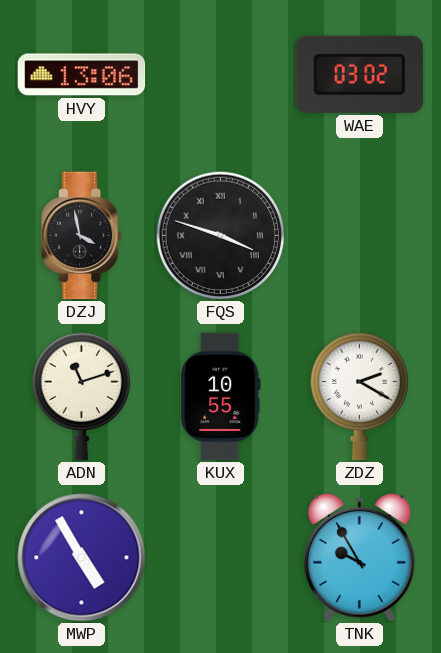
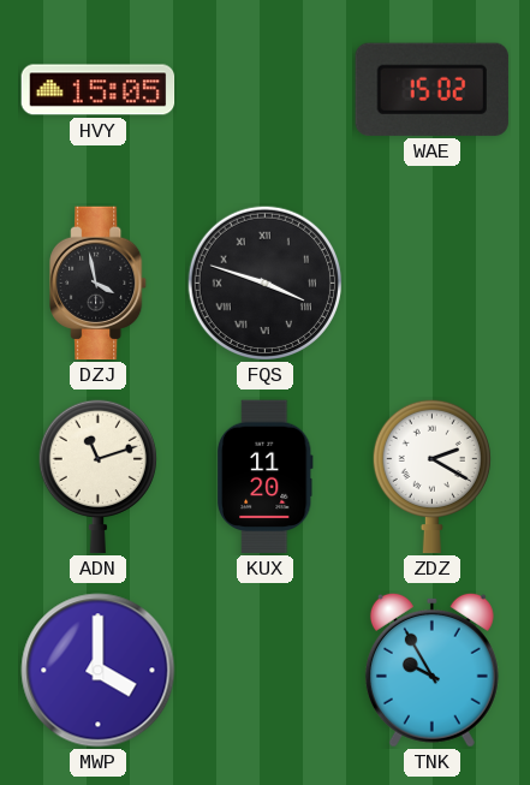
HVY: 13:06 -> 15:05
WAE: 03:02 -> 15:02
KUX: 10:55 -> 11:20
MWP: 4:55 -> 4:00
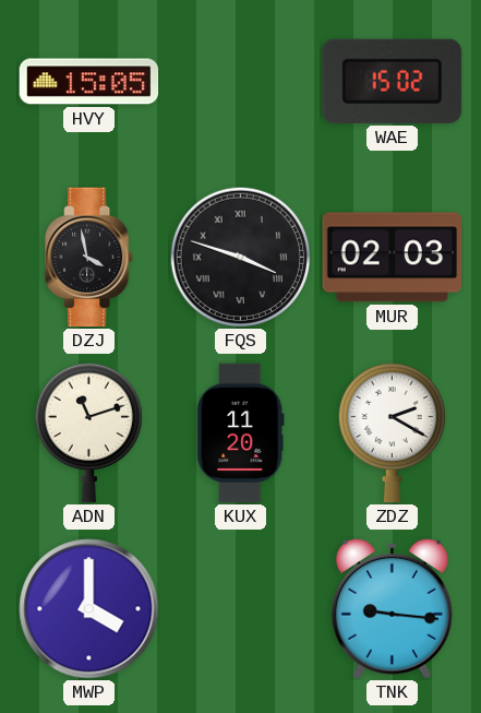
MUR: none -> 02:03
TNK: 9:55 -> 9:16
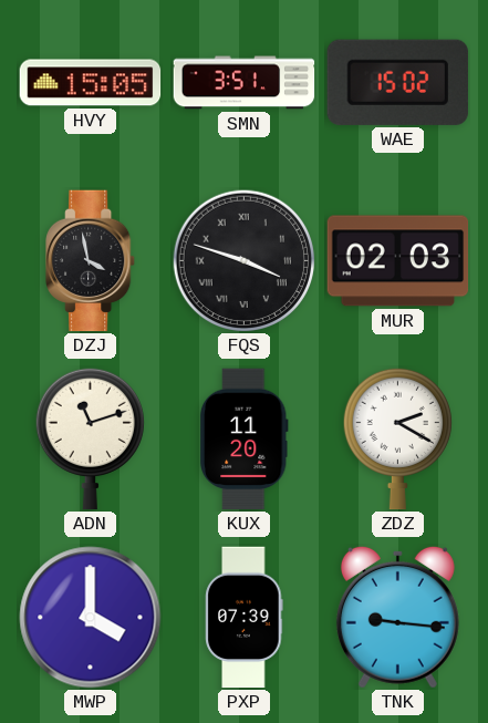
SMN: none -> 3:51
PXP: none -> 07:39
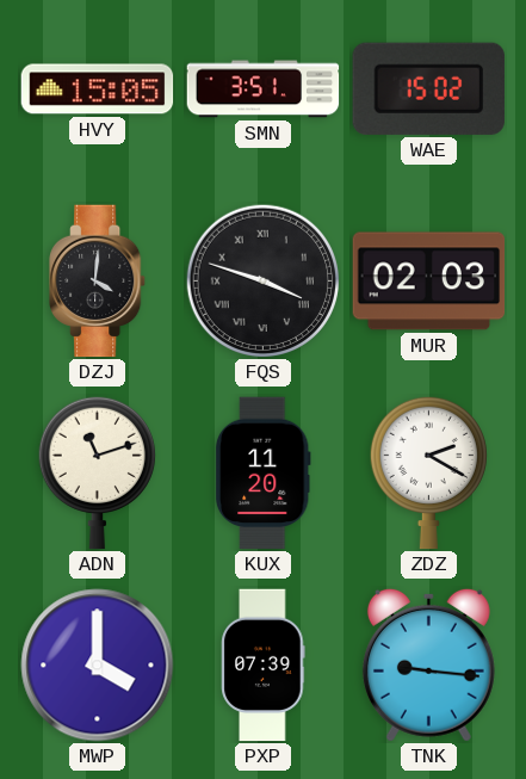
DZJ: 3:58 -> 4:01
